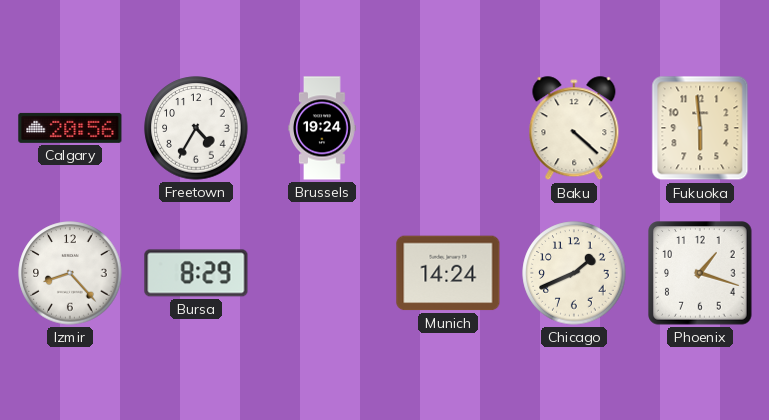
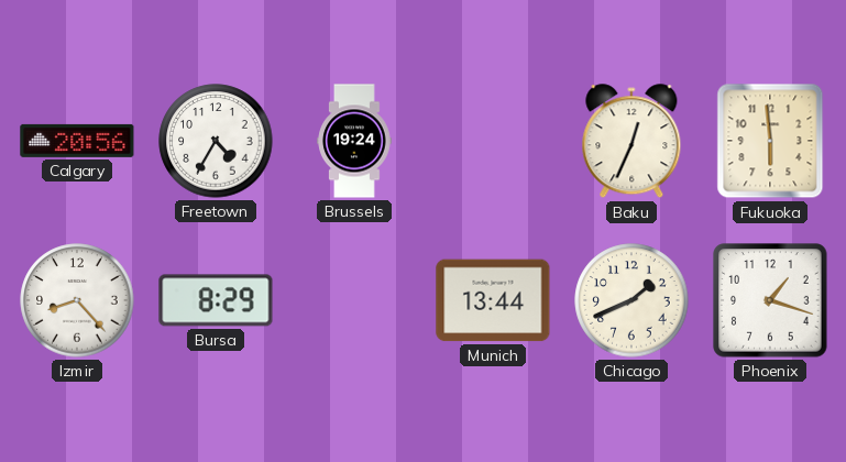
Baku: 4:22 -> 12:34
Munich: 14:24 -> 13:44
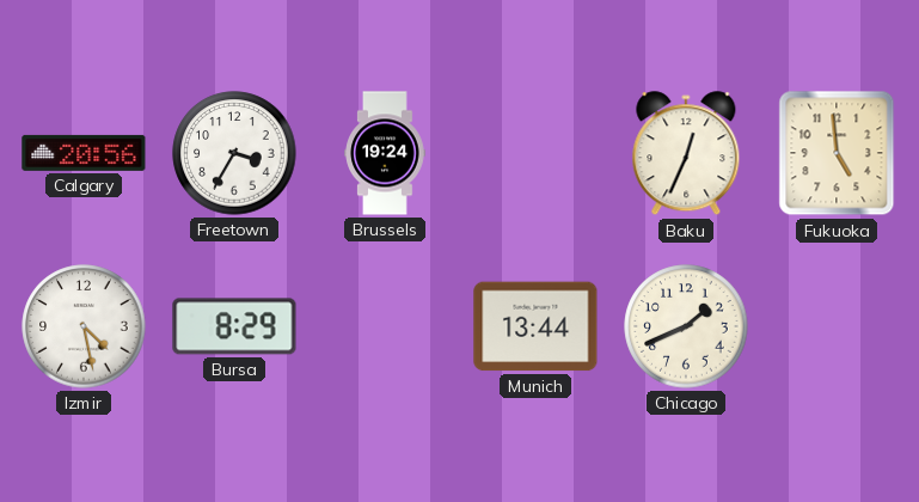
Freetown: 4:35 -> 3:35
Fukuoka: 5:59 -> 4:59
Izmir: 8:23 -> 4:28
Phoenix: 1:18 -> none
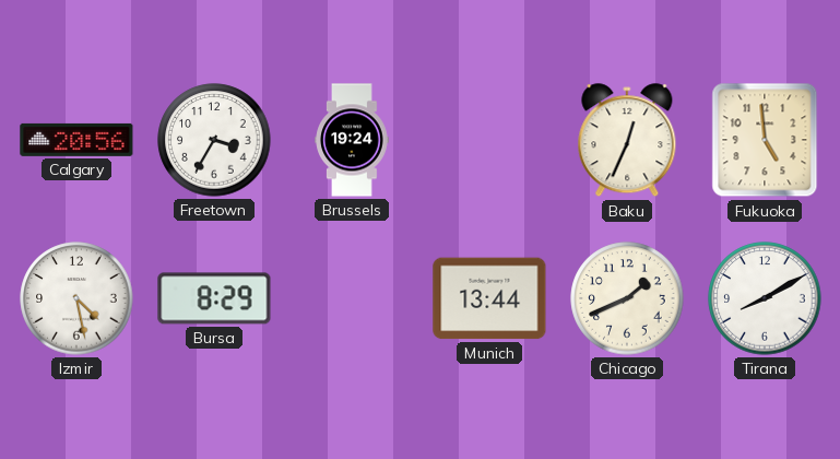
Tirana: none -> 8:10
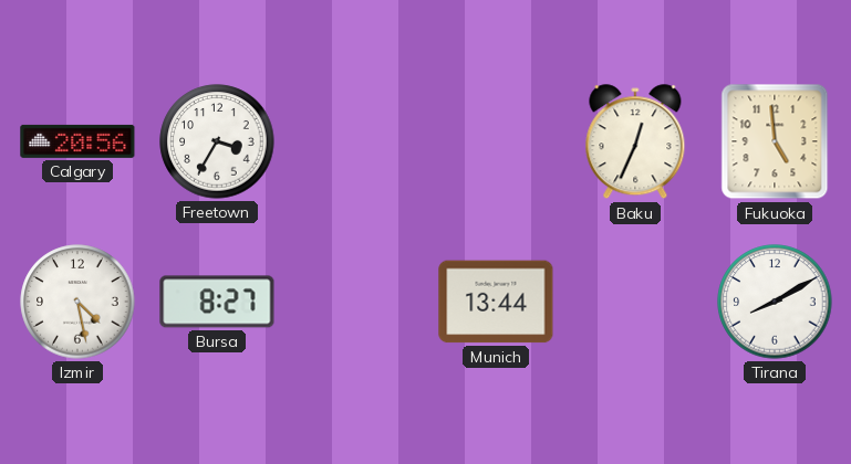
Brussels: 19:24 -> none
Bursa: 8:29 -> 8:27
Chicago: 1:41 -> none
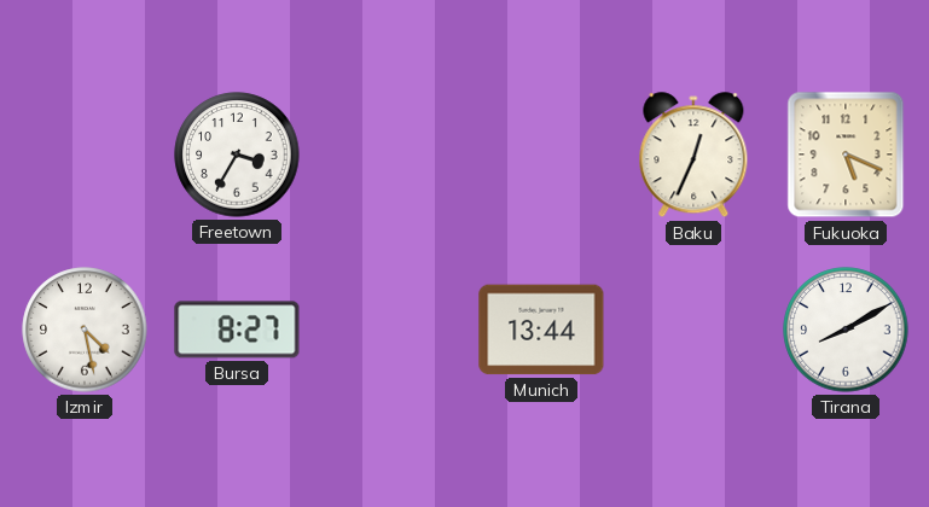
Calgary: 20:56 -> none
Fukuoka: 4:59 -> 5:19
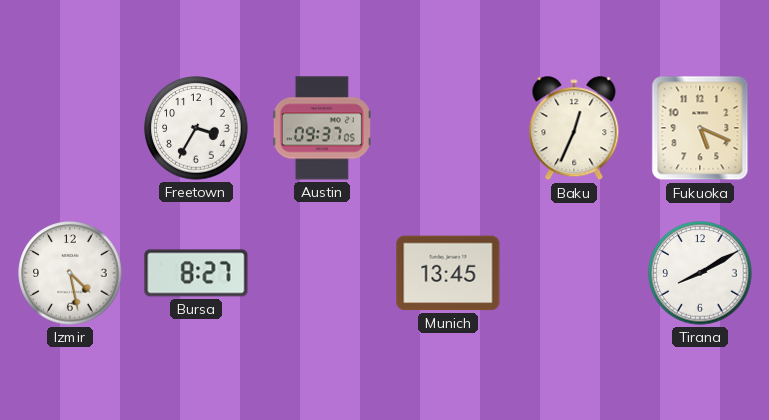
Austin: none -> 09:37
Munich: 13:44 -> 13:45
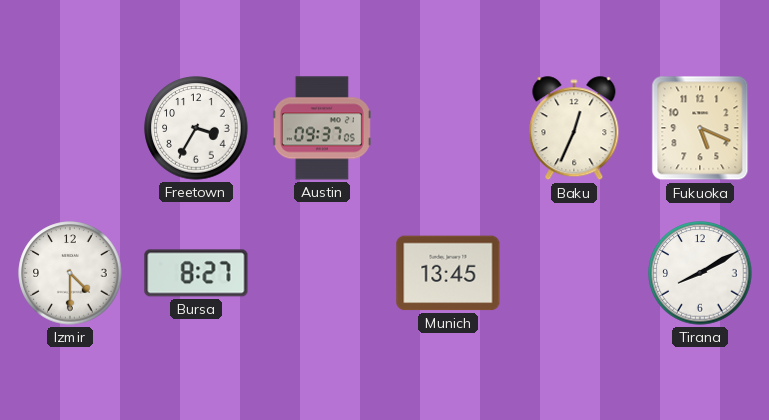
Izmir: 4:28 -> 4:30
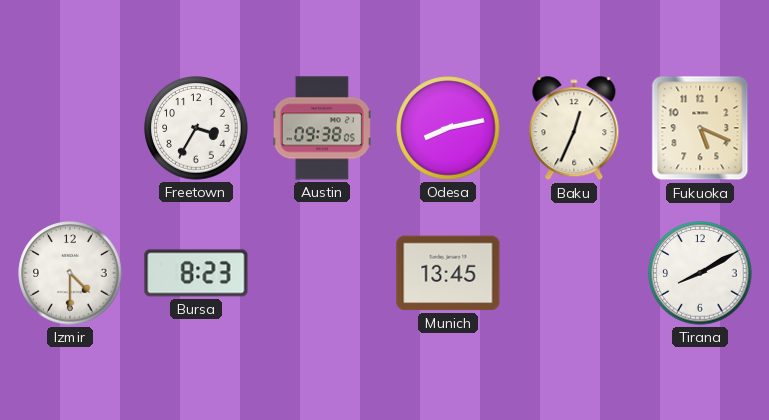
Austin: 09:37 -> 09:38
Odesa: none -> 8:13
Bursa: 8:27 -> 8:23
